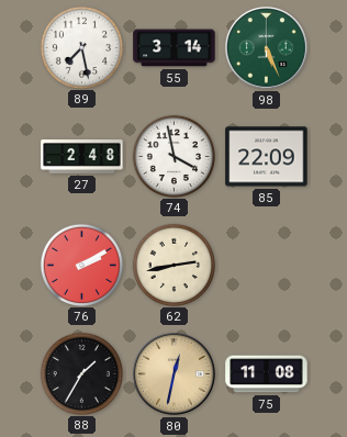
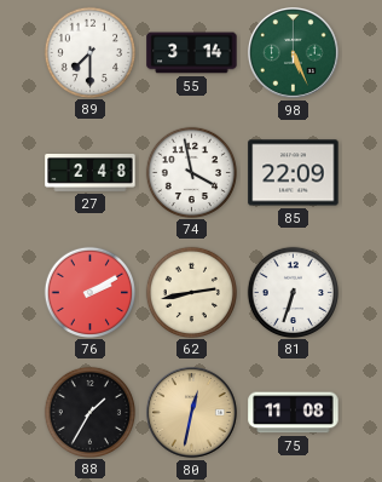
89: 7:28 -> 7:30
81: none -> 6:33
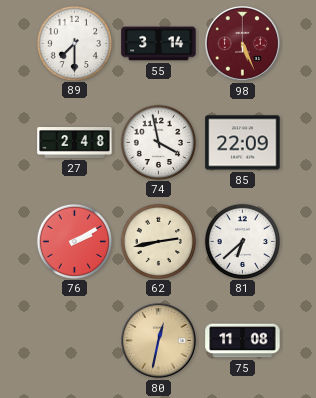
98 dial: green -> burgundy
81: 6:33 -> 6:38
88: 1:35 -> none
